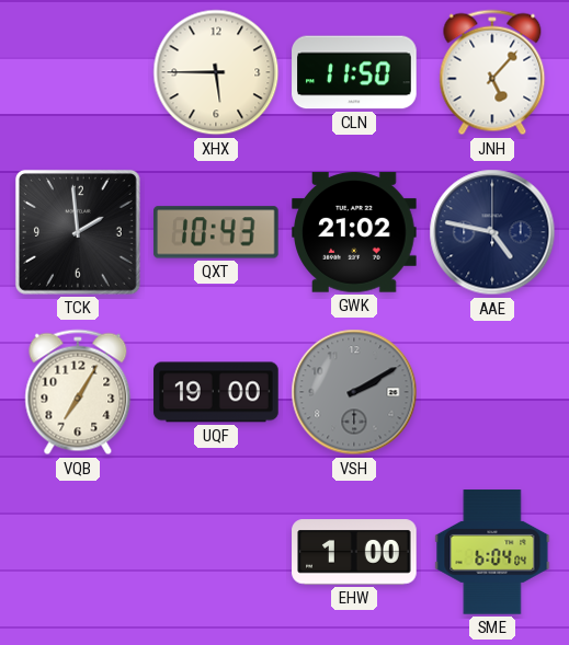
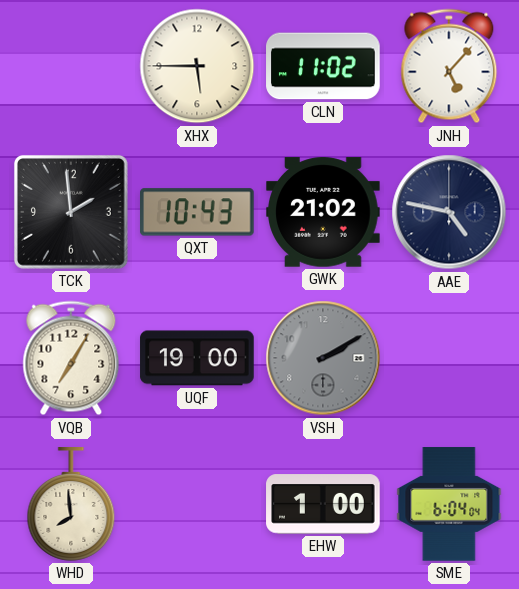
CLN: 11:50 -> 11:02
WHD: none -> 7:59
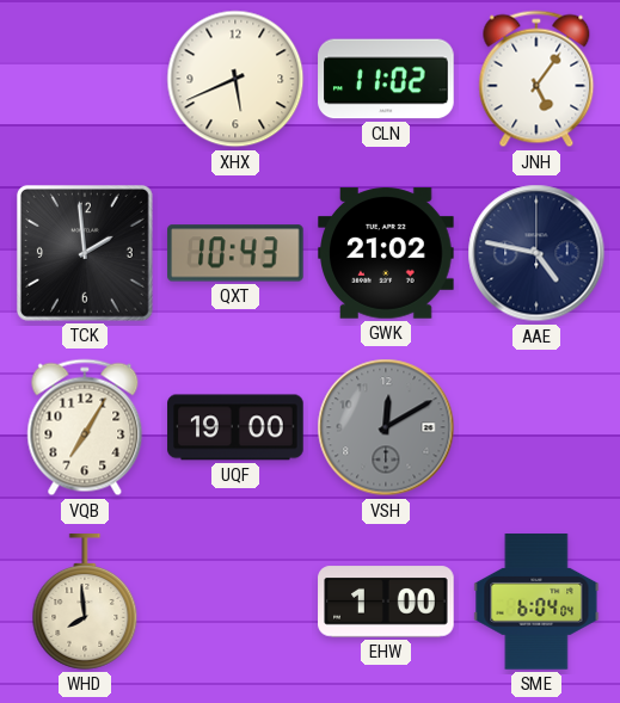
XHX: 5:45 -> 5:41
JNH: 5:07 -> 5:06
VSH: 2:10 -> 12:10
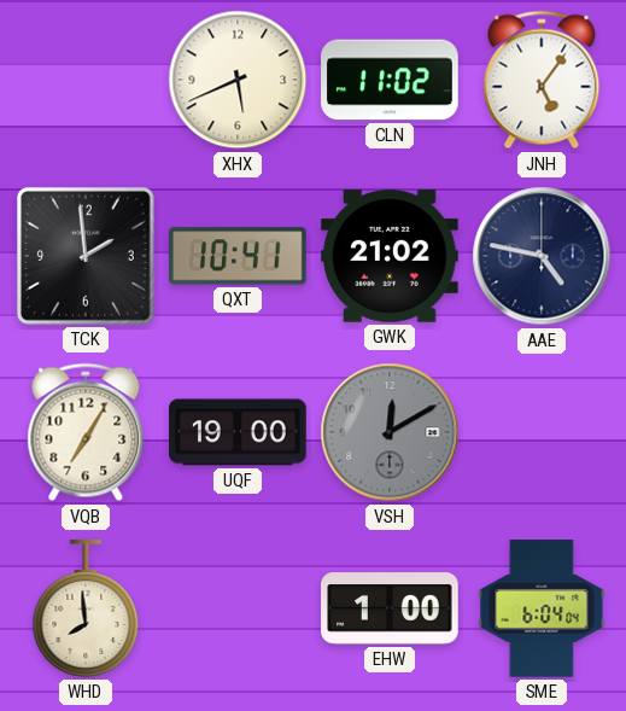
QXT: 10:43 -> 10:41
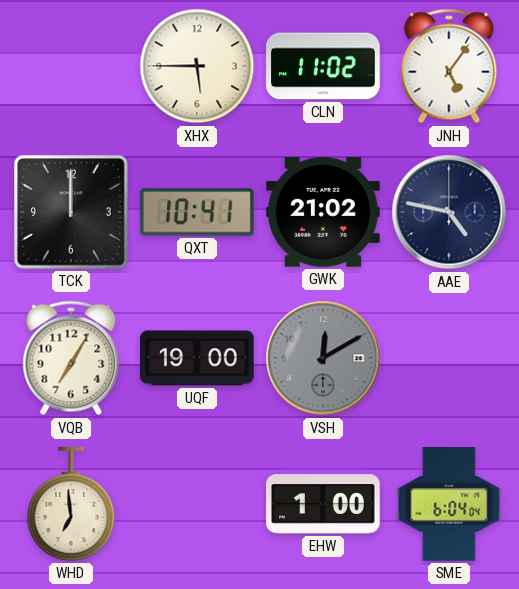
XHX: 5:41 -> 5:45
TCK: 1:59 -> 12:00
WHD: 7:59 -> 6:59
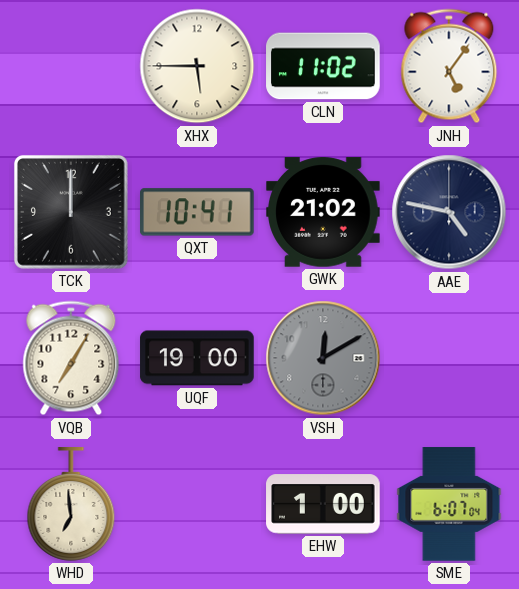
SME: 6:04 -> 6:07
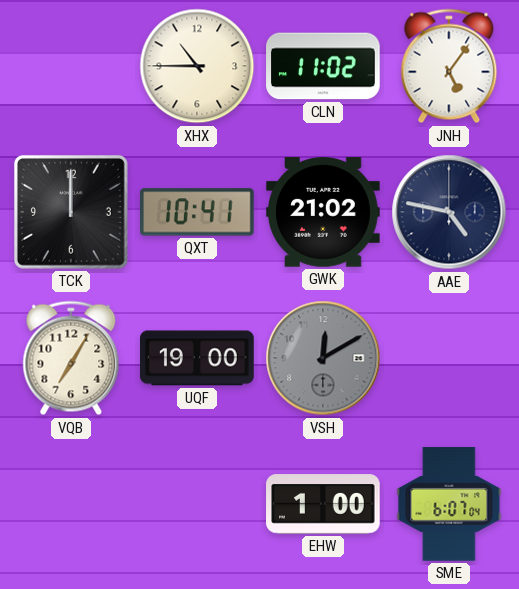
XHX: 5:45 -> 10:45
WHD: 6:59 -> none
